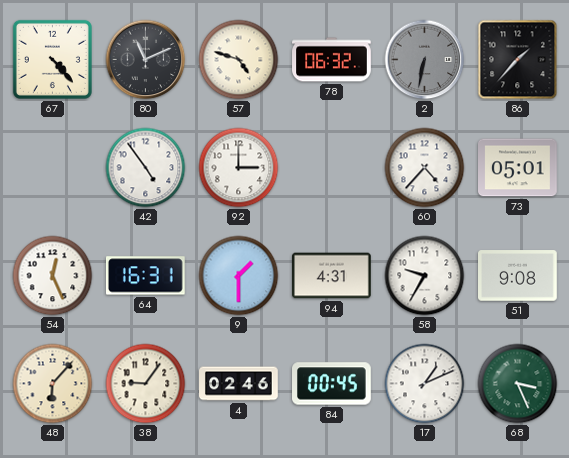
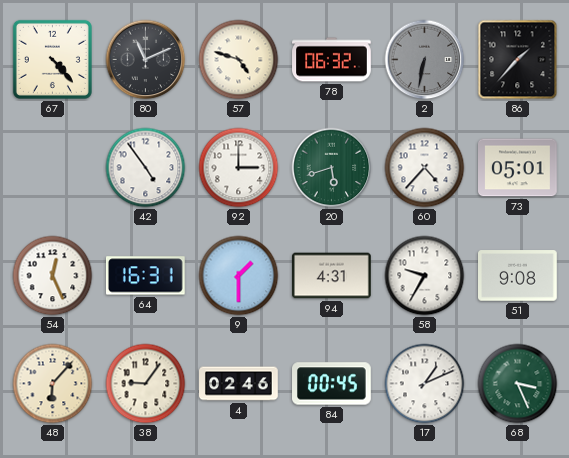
20: none -> 5:42
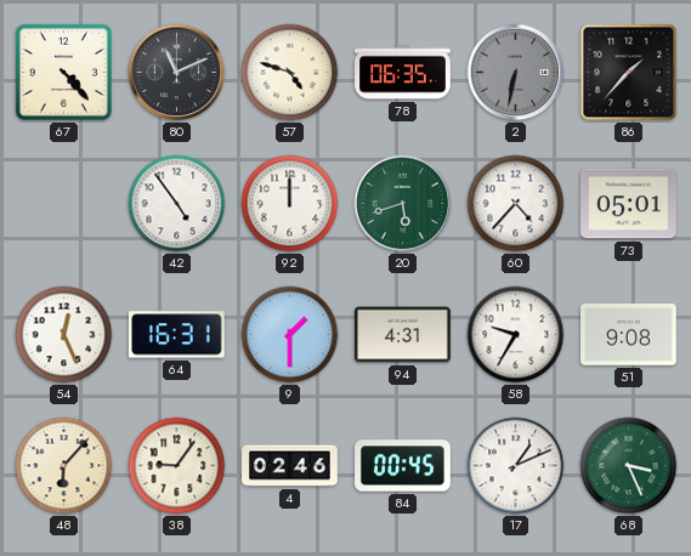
78: 06:32 -> 06:35
92: 3:00 -> 12:00
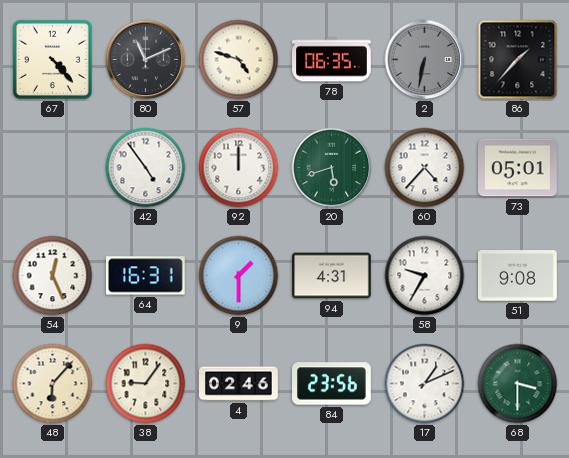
84: 00:45 -> 23:56
68: 3:26 -> 3:30
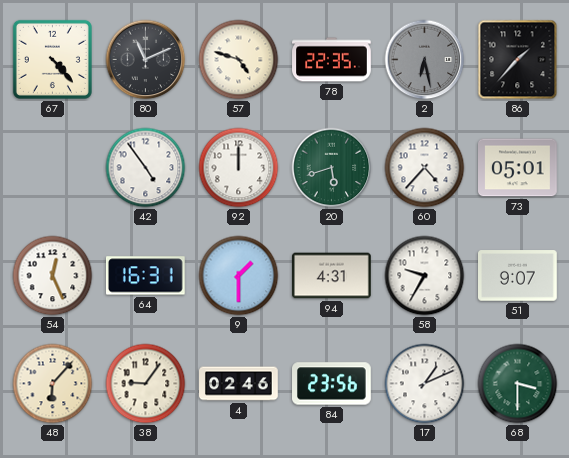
78: 06:35 -> 22:35
2: 6:32 -> 6:28
51: 9:08 -> 9:07
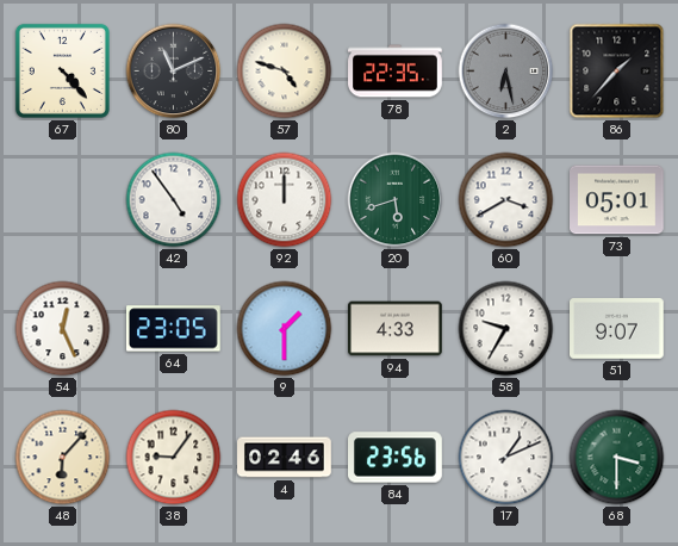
60: 4:37 -> 3:40
64: 16:31 -> 23:05
94: 4:31 -> 4:33
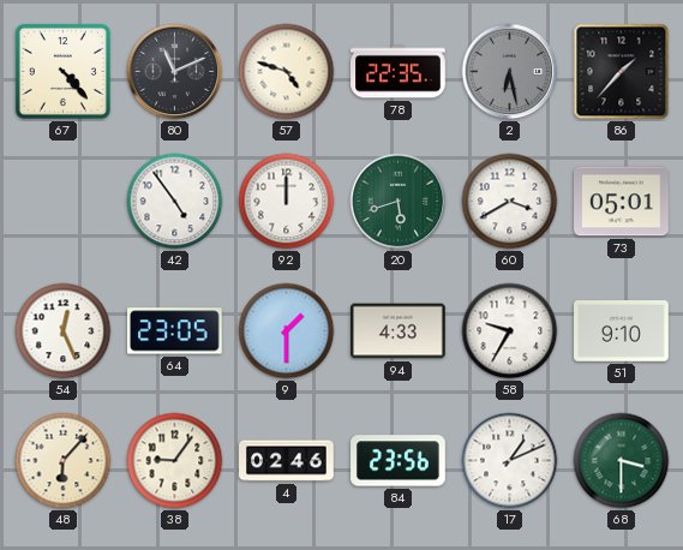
51: 9:07 -> 9:10
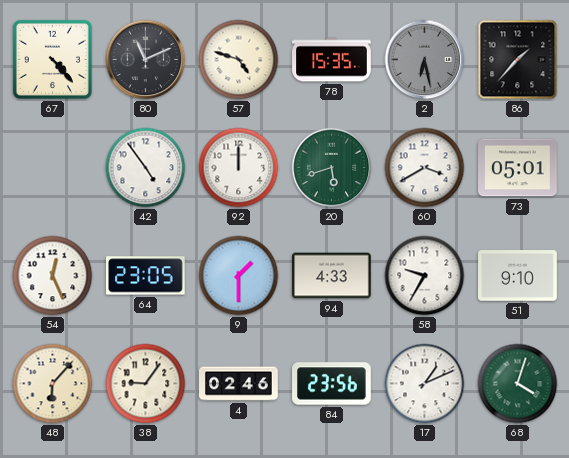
78: 22:35 -> 15:35
68: 3:30 -> 4:03
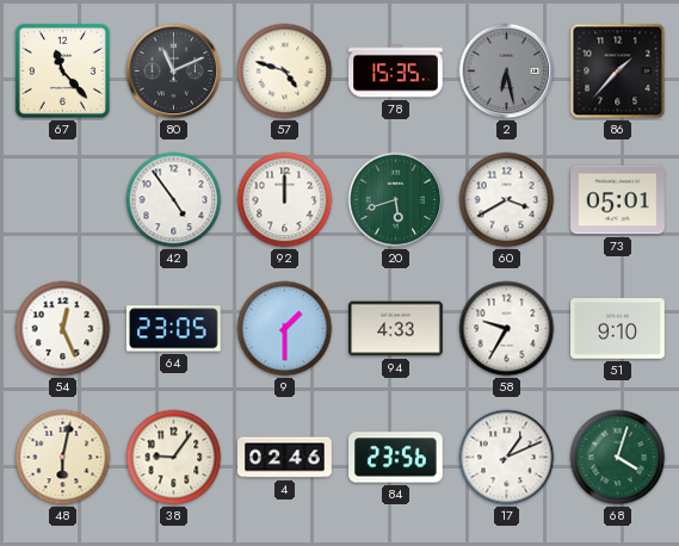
67: 4:23 -> 11:23
48: 6:07 -> 6:02
